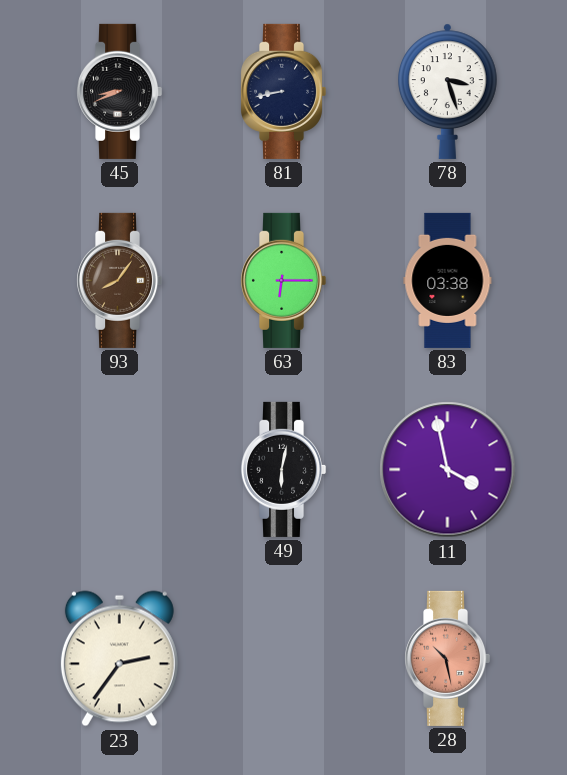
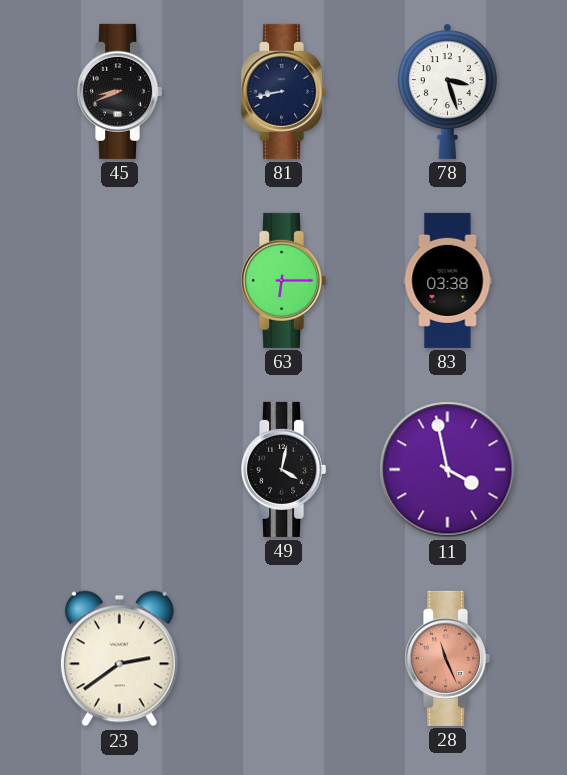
93: 8:06 -> none
49: 6:02 -> 4:02
23: 2:36 -> 2:39
28: 10:28 -> 11:26
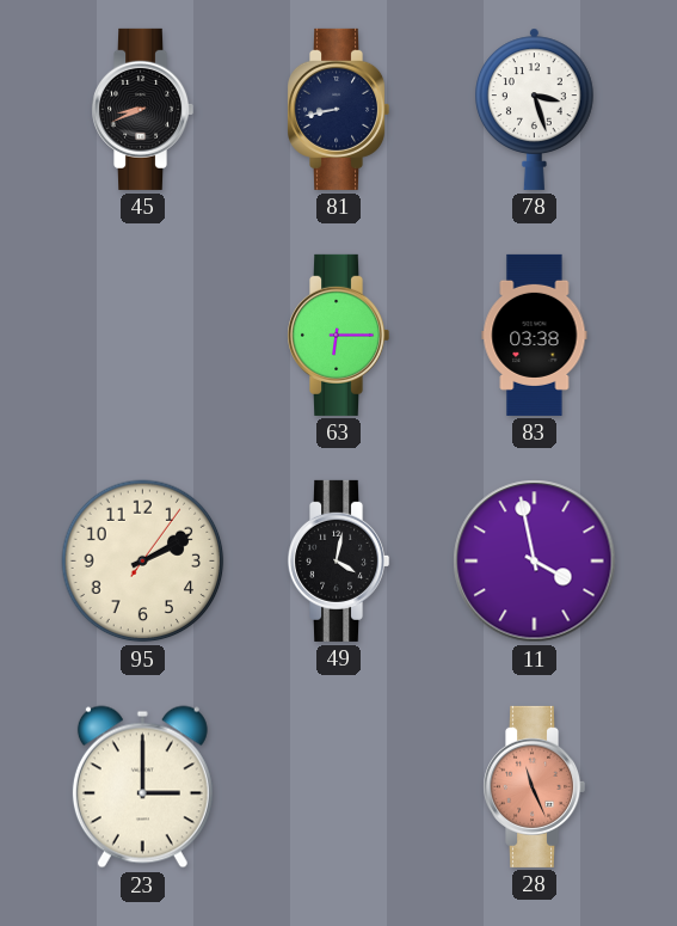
95: none -> 2:10
23: 2:39 -> 3:00
